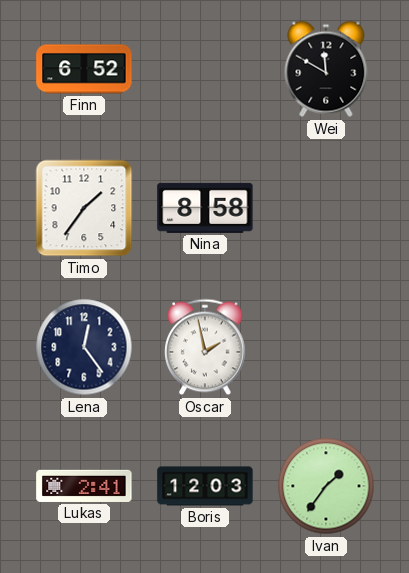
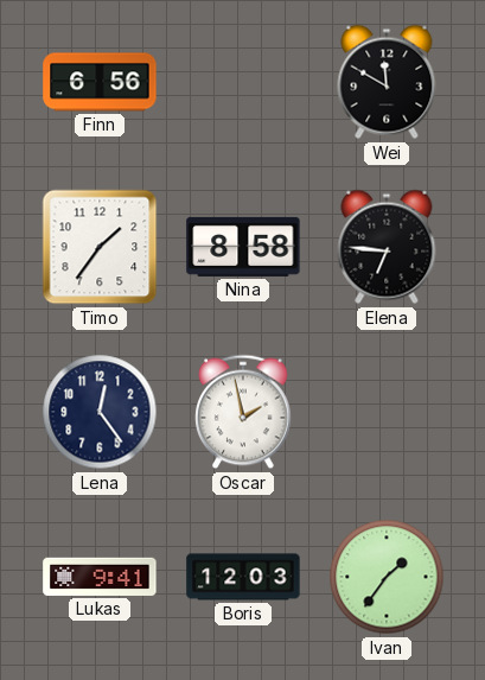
Finn: 6:52 -> 6:56
Elena: none -> 6:46
Lukas: 2:41 -> 9:41
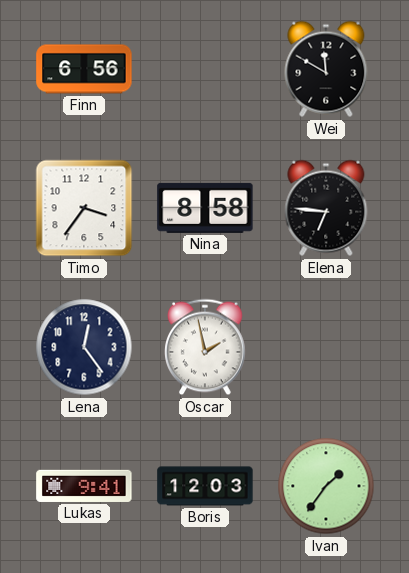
Timo: 1:36 -> 3:36
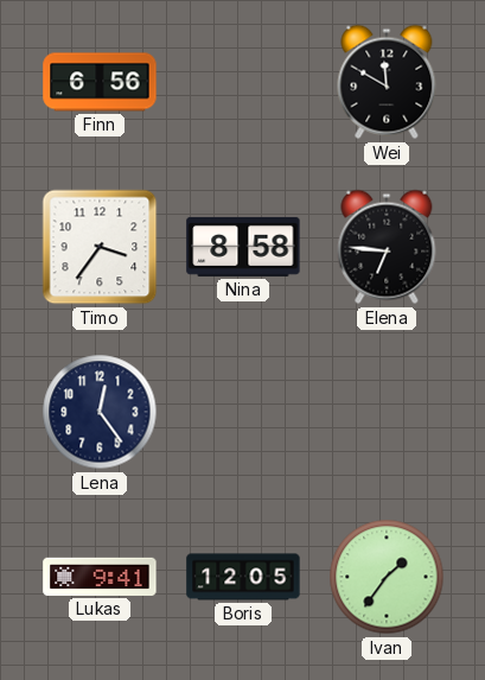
Oscar: 1:58 -> none
Boris: 12:03 -> 12:05
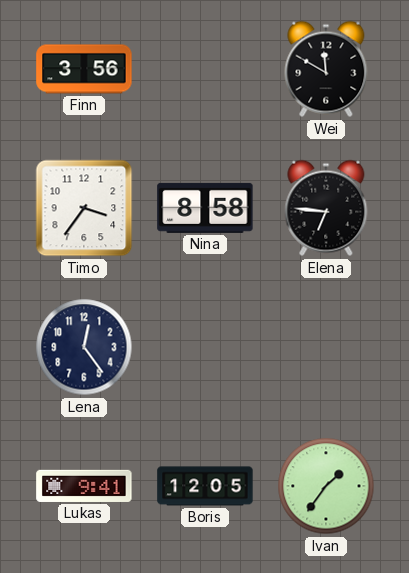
Finn: 6:56 -> 3:56
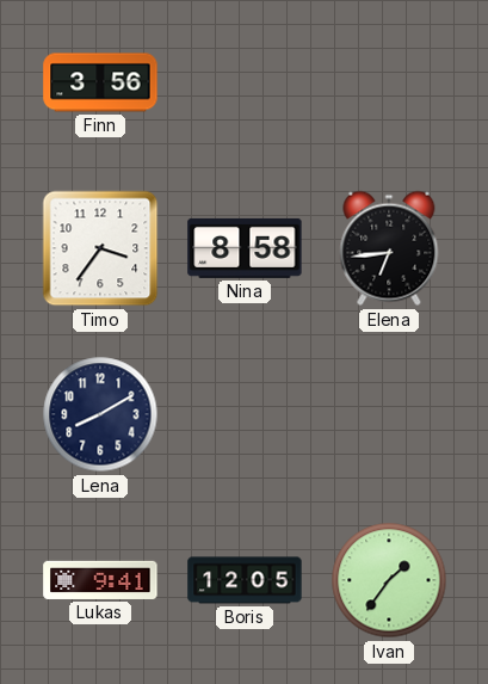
Wei: 11:50 -> none
Elena: 6:46 -> 6:44
Lena: 12:24 -> 8:10
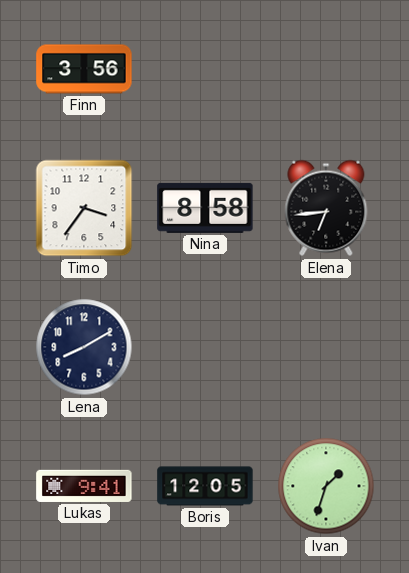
Ivan: 1:36 -> 1:33
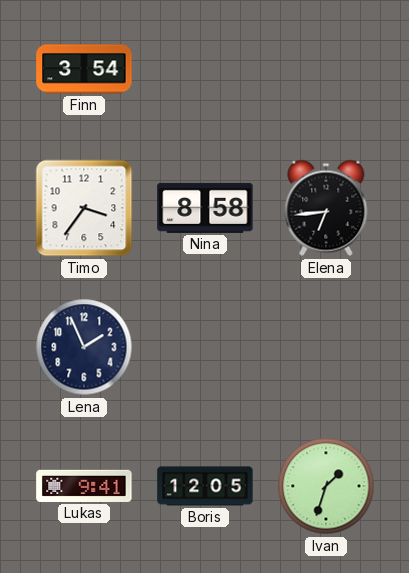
Finn: 3:56 -> 3:54
Lena: 8:10 -> 1:56
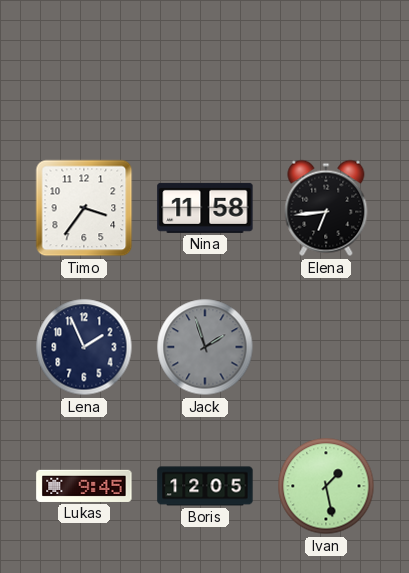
Finn: 3:54 -> none
Nina: 8:58 -> 11:58
Jack: none -> 1:57
Lukas: 9:41 -> 9:45
Ivan: 1:33 -> 1:28
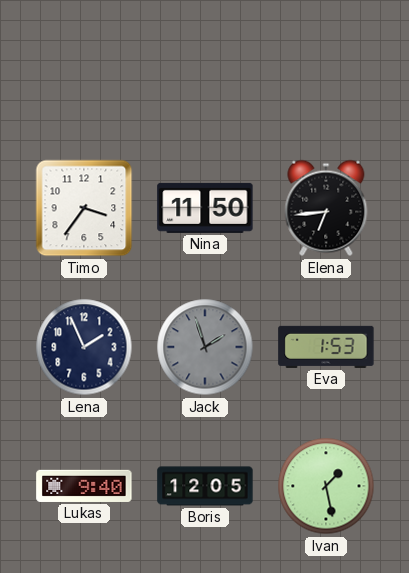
Nina: 11:58 -> 11:50
Eva: none -> 1:53
Lukas: 9:45 -> 9:40
